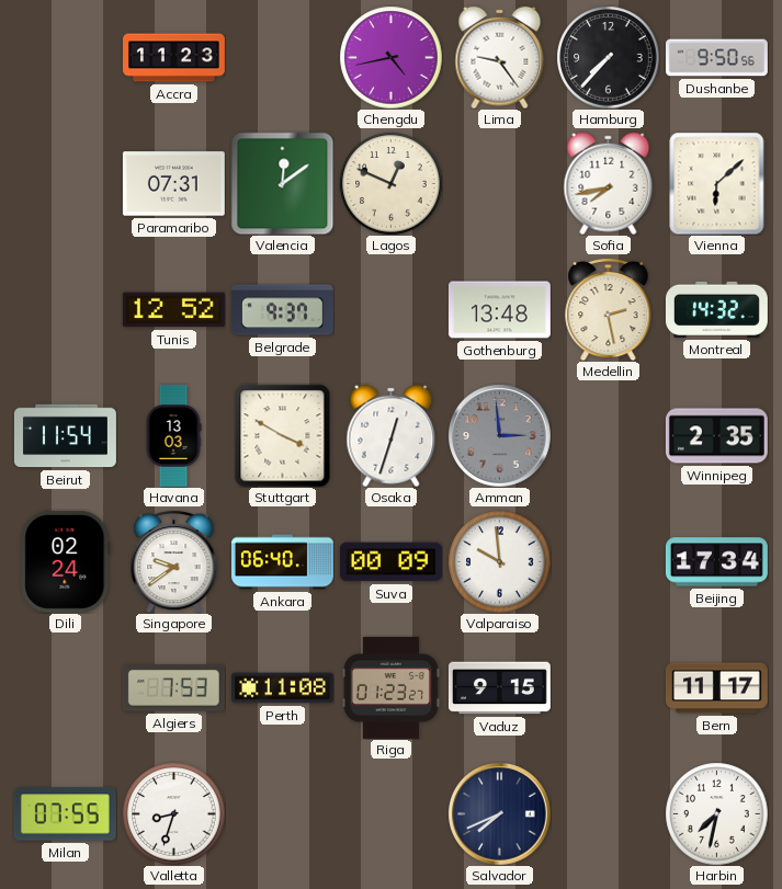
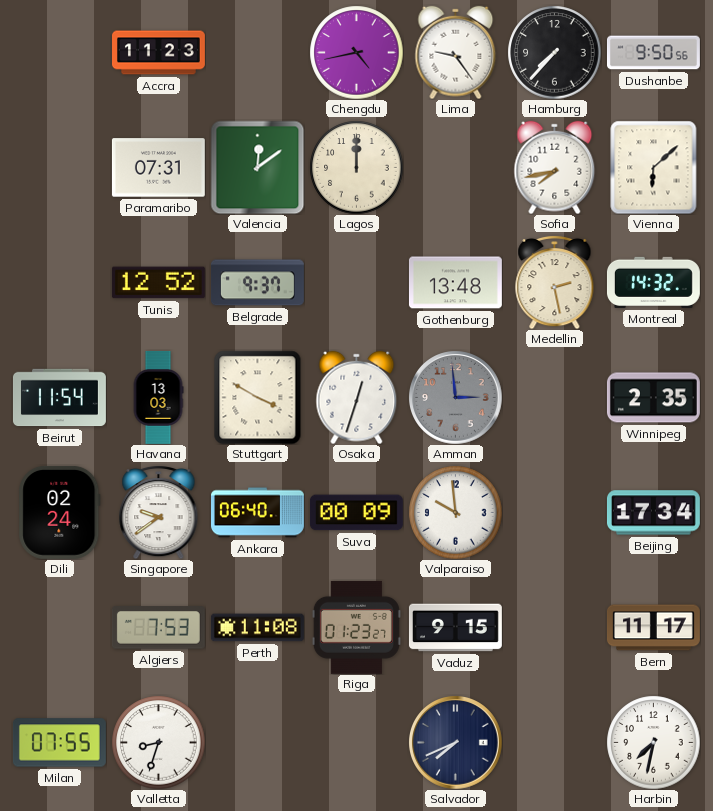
Lagos: 12:49 -> 12:00
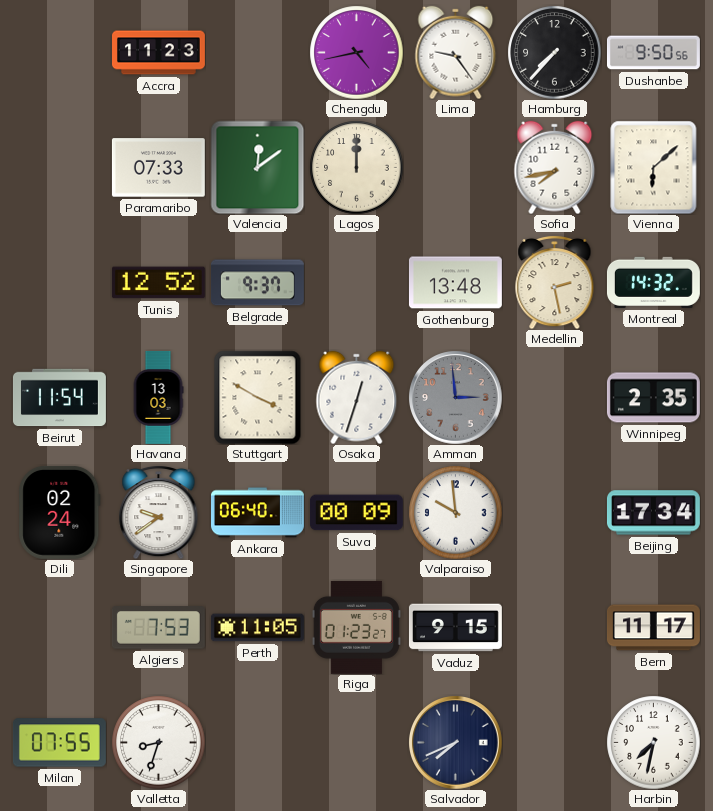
Paramaribo: 07:31 -> 07:33
Perth: 11:08 -> 11:05
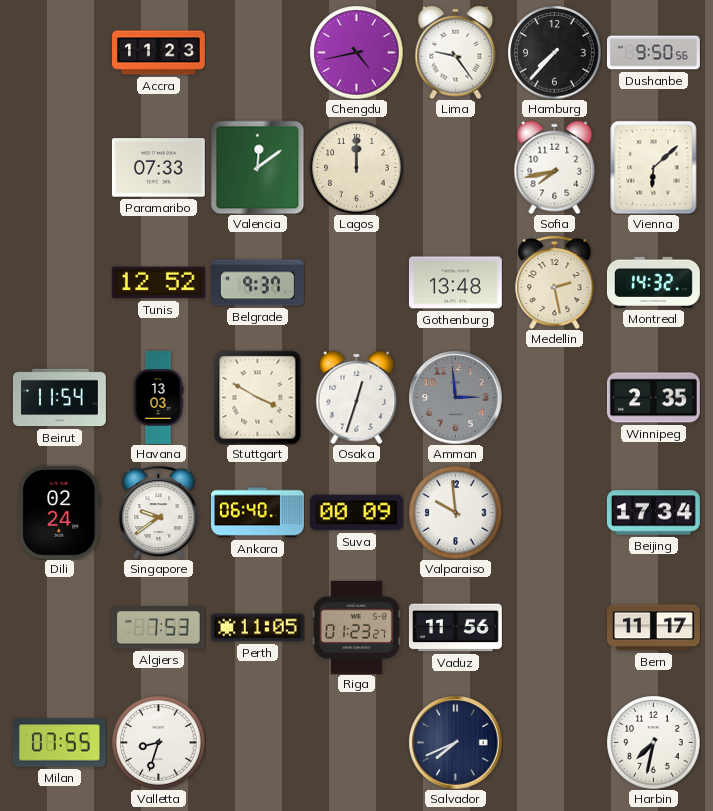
Vaduz: 9:15 -> 11:56
